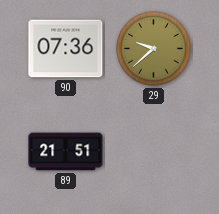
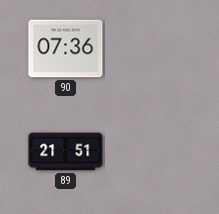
29: 9:38 -> none
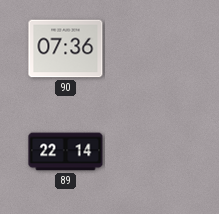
89: 21:51 -> 22:14
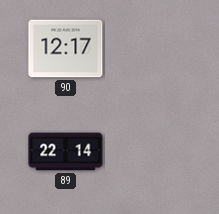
90: 07:36 -> 12:17
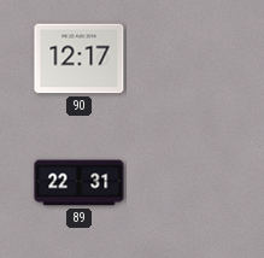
89: 22:14 -> 22:31
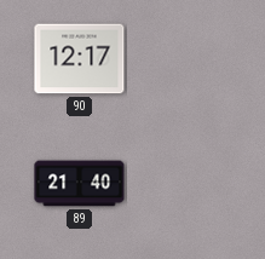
89: 22:31 -> 21:40
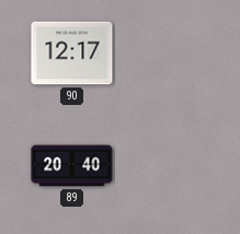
89: 21:40 -> 20:40
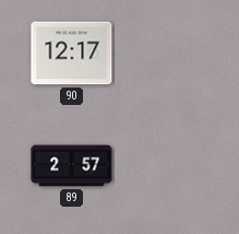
89: 20:40 -> 2:57
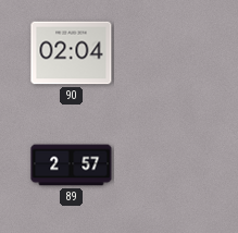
90: 12:17 -> 02:04
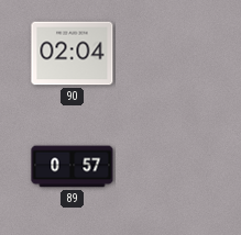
89: 2:57 -> 0:57
